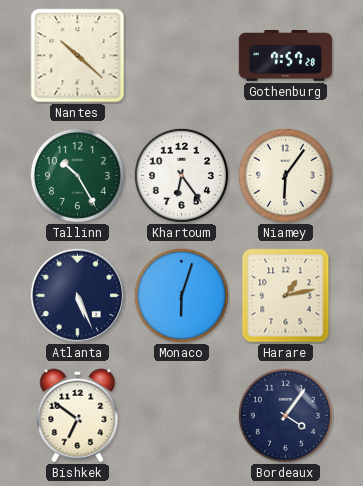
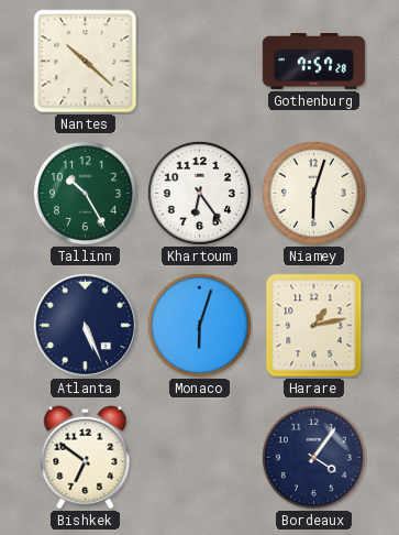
Niamey: 6:06 -> 6:03
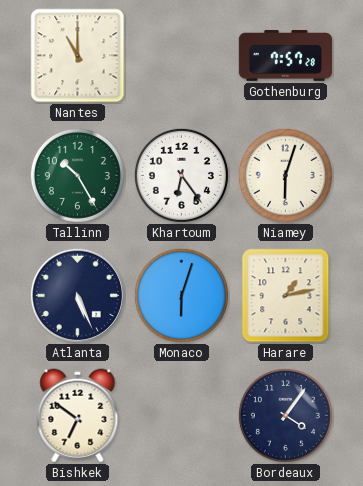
Nantes: 10:22 -> 11:00
